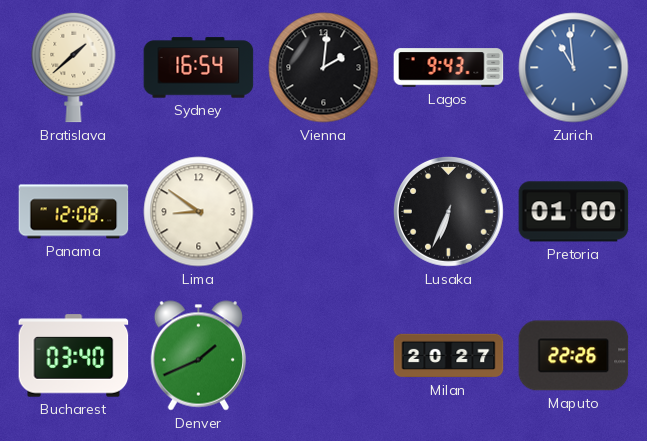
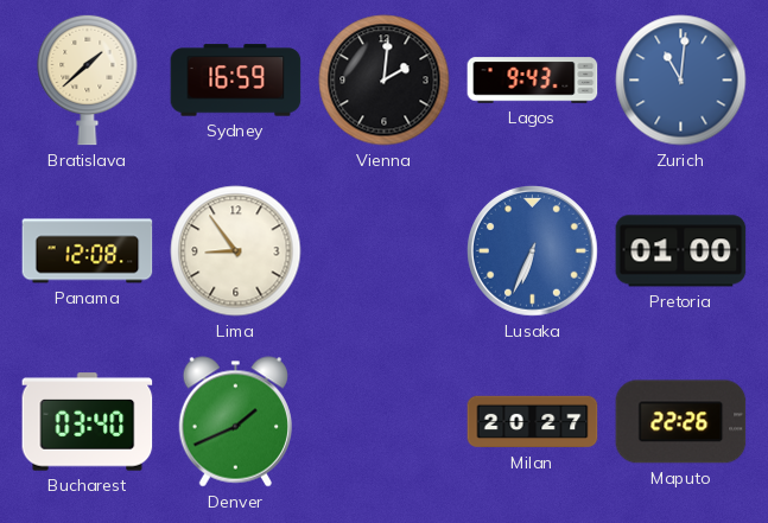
Sydney: 16:54 -> 16:59
Zurich: 10:59 -> 11:01
Lima: 8:51 -> 8:54
Lusaka dial: black -> blue
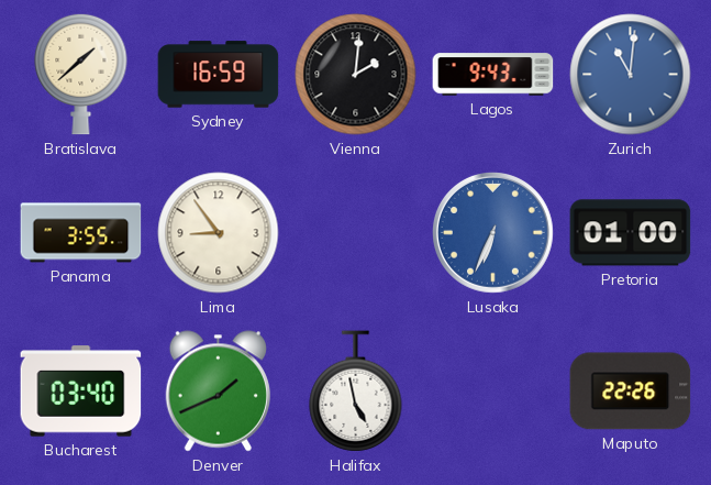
Panama: 12:08 -> 3:55
Halifax: none -> 4:58
Milan: 20:27 -> none
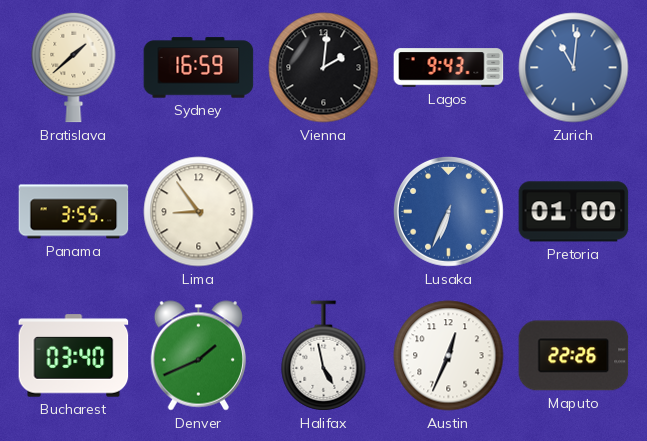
Austin: none -> 12:34
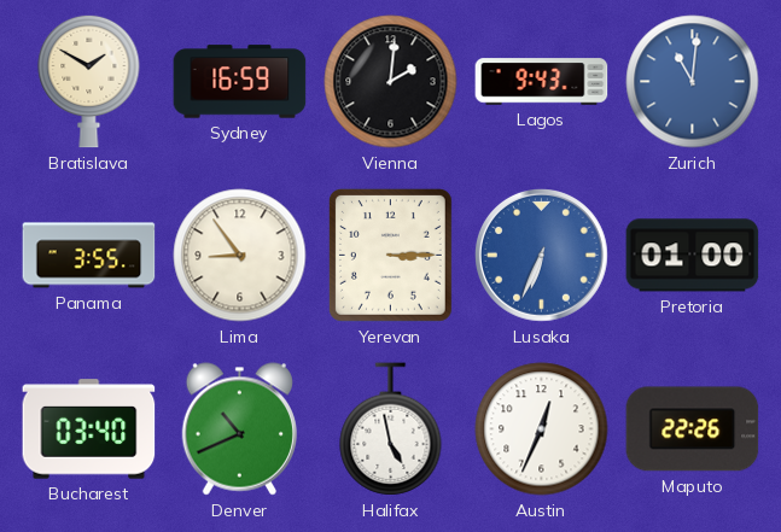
Bratislava: 1:38 -> 1:50
Yerevan: none -> 3:15
Denver: 1:41 -> 10:41
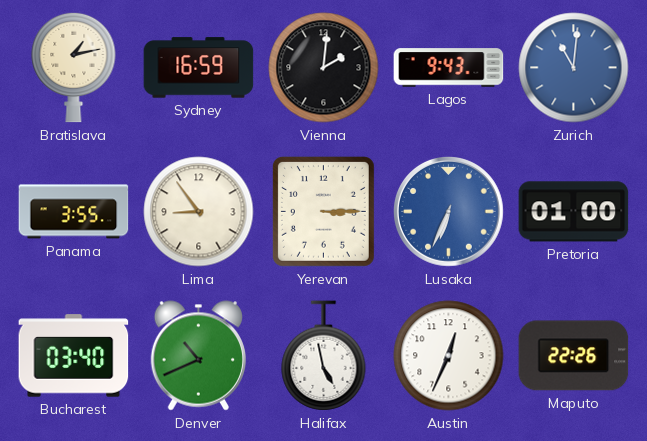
Bratislava: 1:50 -> 1:13
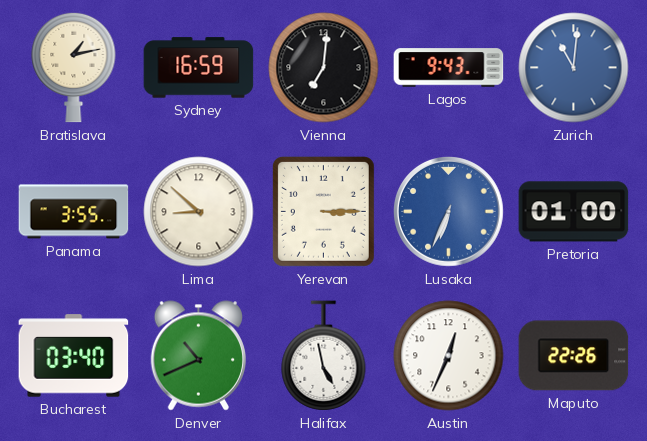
Vienna: 2:01 -> 7:01
Lima: 8:54 -> 8:52
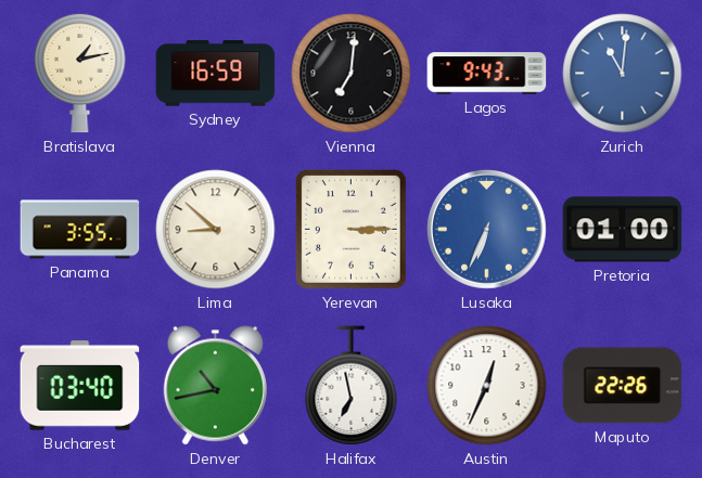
Denver: 10:41 -> 10:43
Halifax: 4:58 -> 6:58
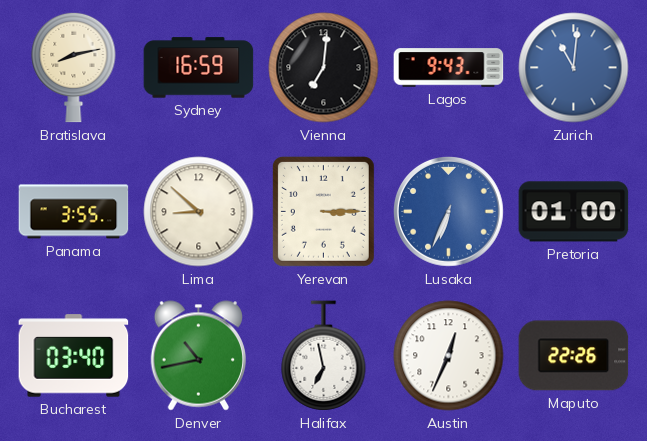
Bratislava: 1:13 -> 8:13
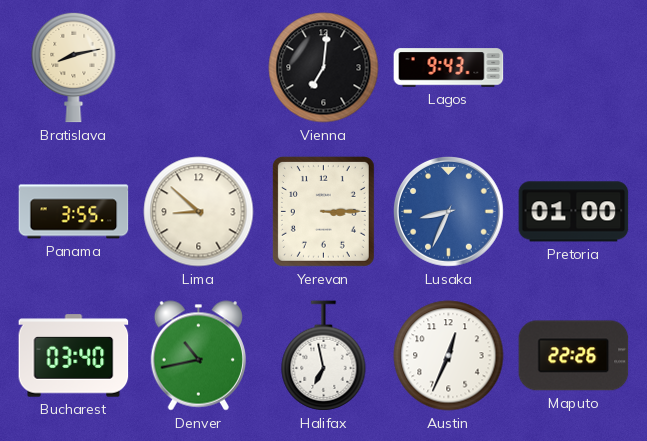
Sydney: 16:59 -> none
Zurich: 11:01 -> none
Lusaka: 6:34 -> 8:34
